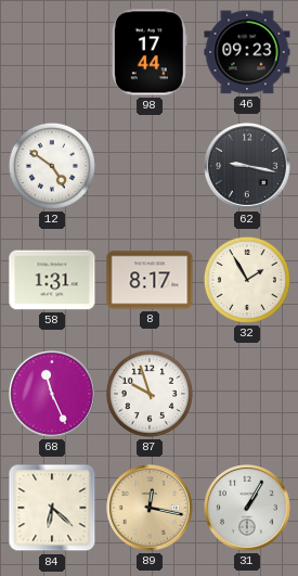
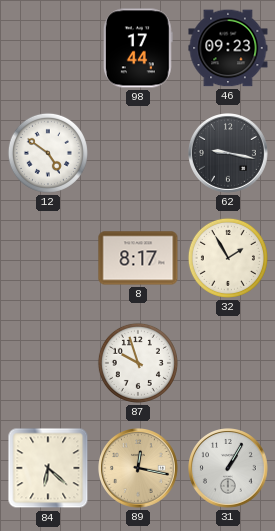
58: 1:31 -> none
68: 11:26 -> none
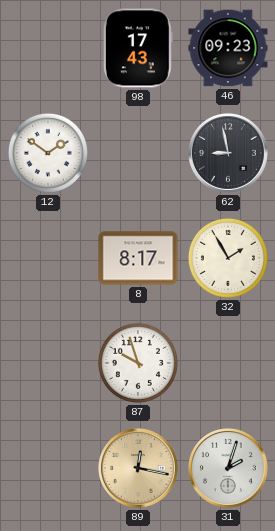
98: 17:44 -> 17:43
12: 4:51 -> 1:51
62: 9:17 -> 8:58
84: 6:22 -> none
31: 1:05 -> 2:03
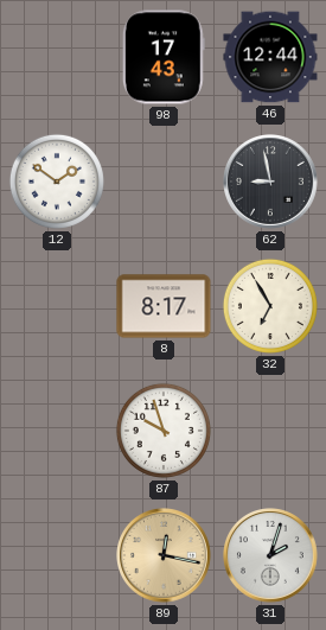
46: 09:23 -> 12:44
32: 1:55 -> 6:55
